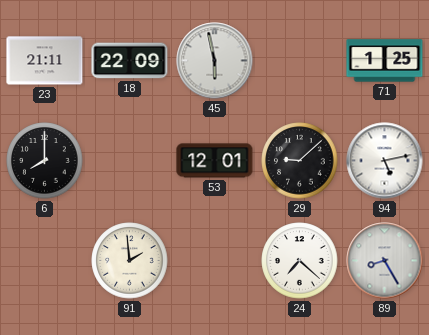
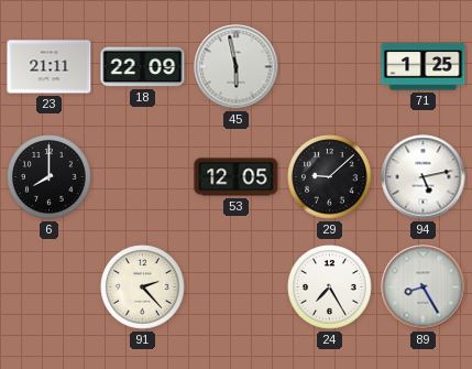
53: 12:01 -> 12:05
91: 1:59 -> 2:23
24: 7:22 -> 7:25
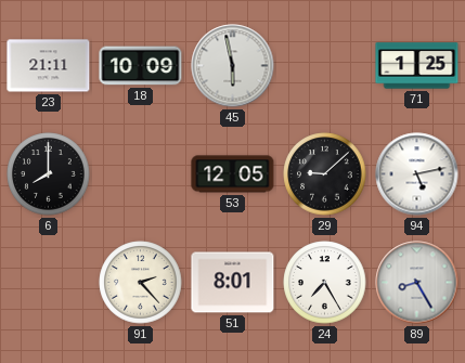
18: 22:09 -> 10:09
51: none -> 8:01
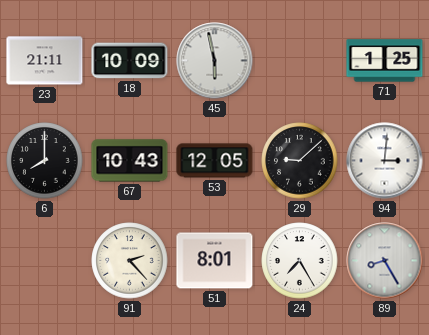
67: none -> 10:43
94: 5:13 -> 3:01
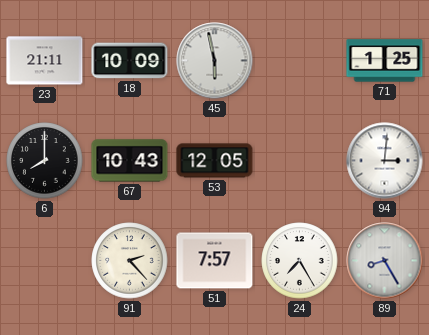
29: 9:08 -> none
51: 8:01 -> 7:57
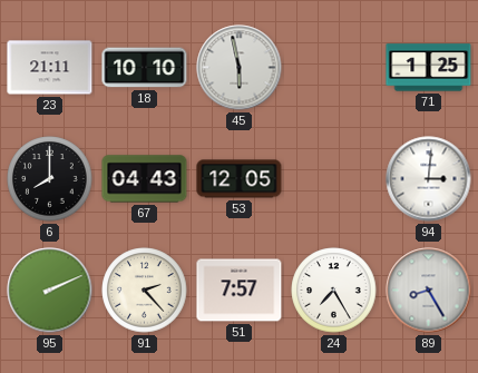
18: 10:09 -> 10:10
67: 10:43 -> 04:43
95: none -> 2:11
